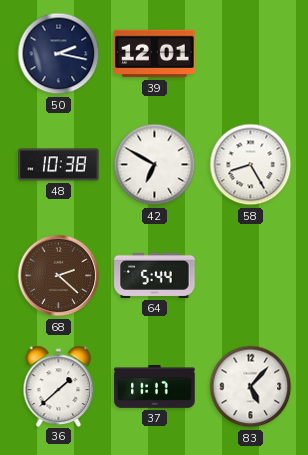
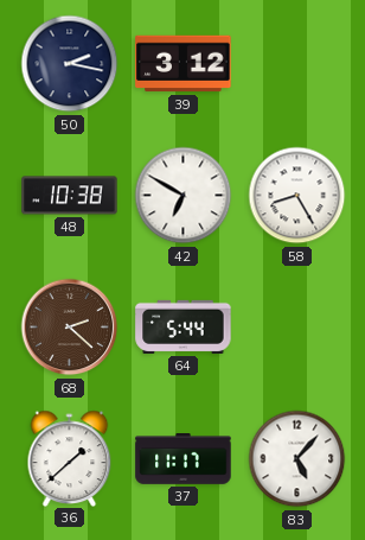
39: 12:01 -> 3:12
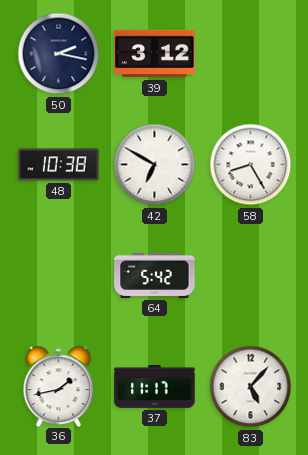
68: 2:22 -> none
64: 5:44 -> 5:42
36: 1:38 -> 1:43
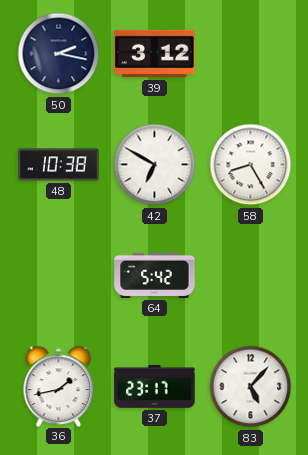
37: 11:17 -> 23:17
